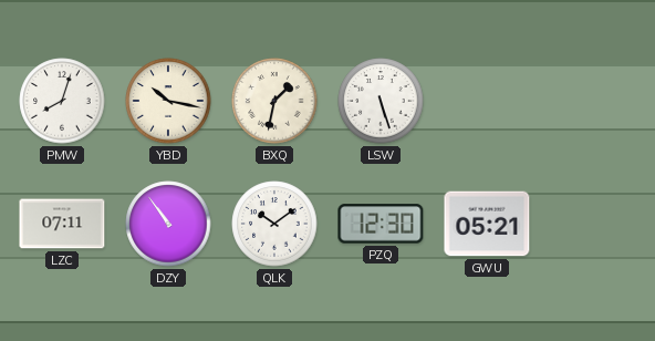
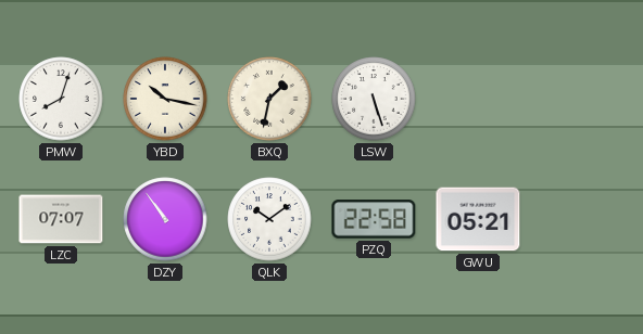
LZC: 07:11 -> 07:07
PZQ: 12:30 -> 22:58
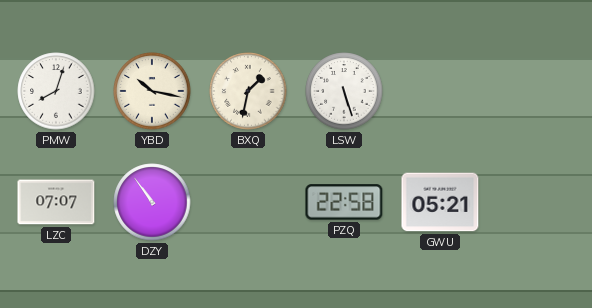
QLK: 10:09 -> none
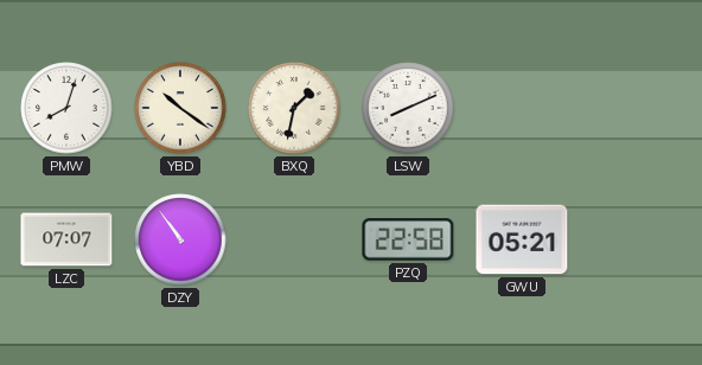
YBD: 10:17 -> 10:21
LSW: 5:27 -> 8:11
